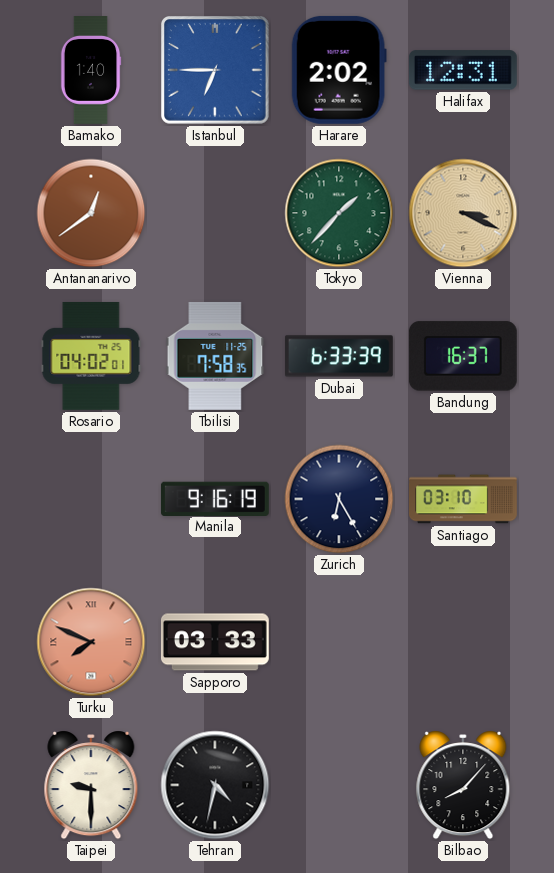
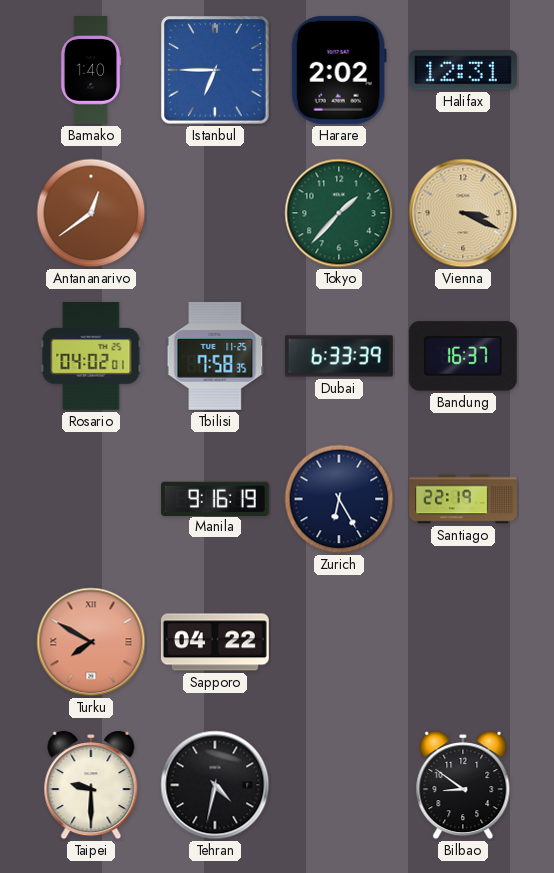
Santiago: 03:10 -> 22:19
Turku: 7:49 -> 7:50
Sapporo: 03:33 -> 04:22
Bilbao: 8:07 -> 8:51
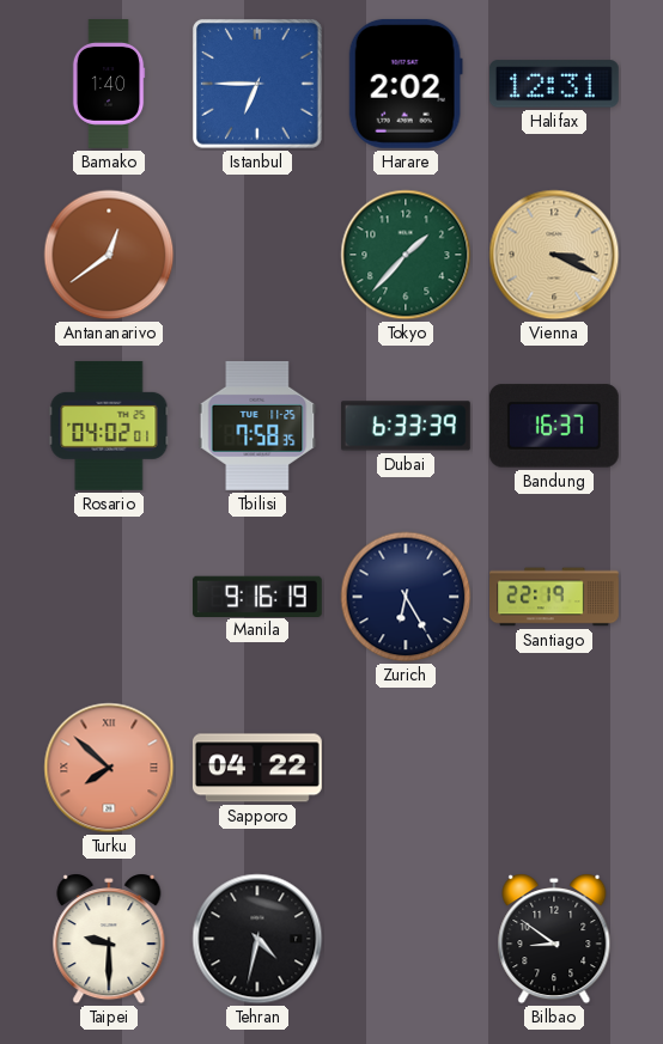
Turku: 7:50 -> 7:52
